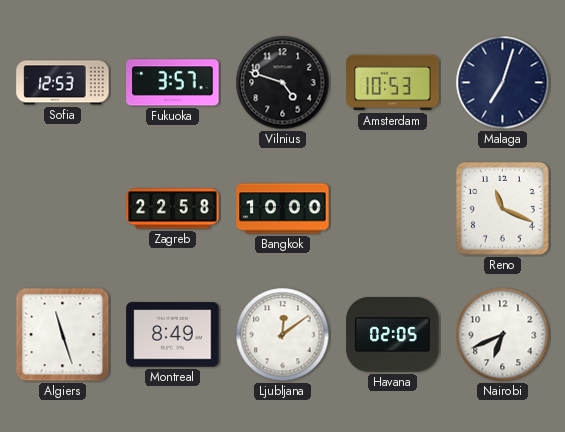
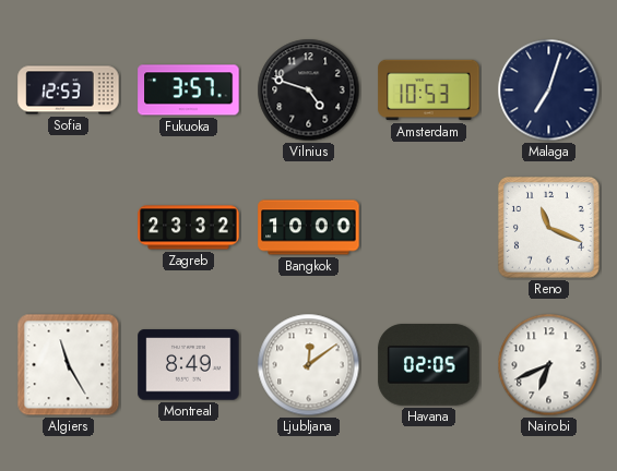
Zagreb: 22:58 -> 23:32
Algiers: 11:27 -> 11:25
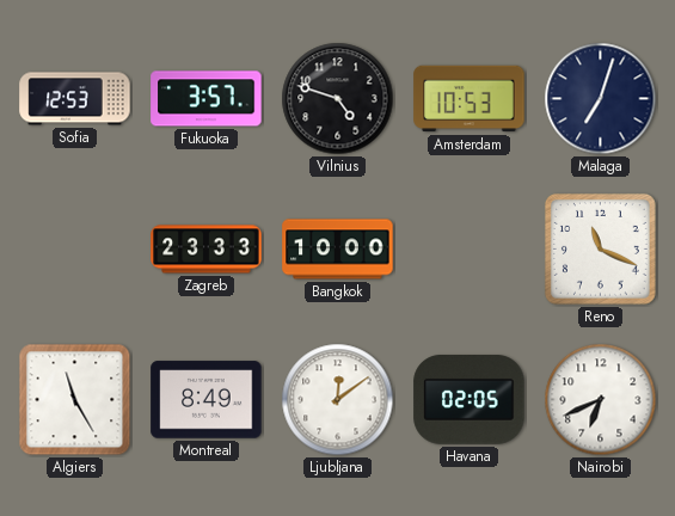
Zagreb: 23:32 -> 23:33
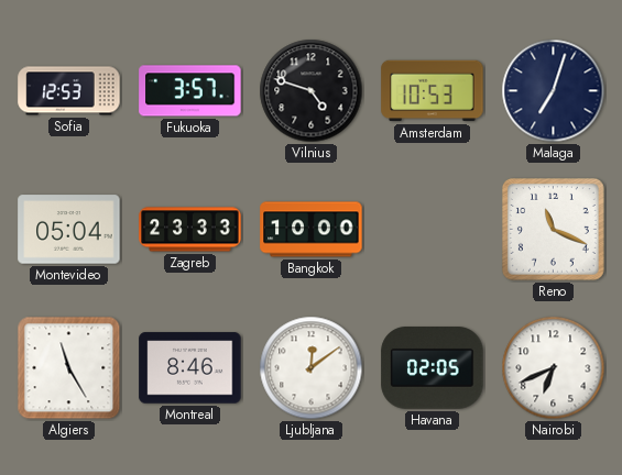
Montevideo: none -> 05:04
Montreal: 8:49 -> 8:46
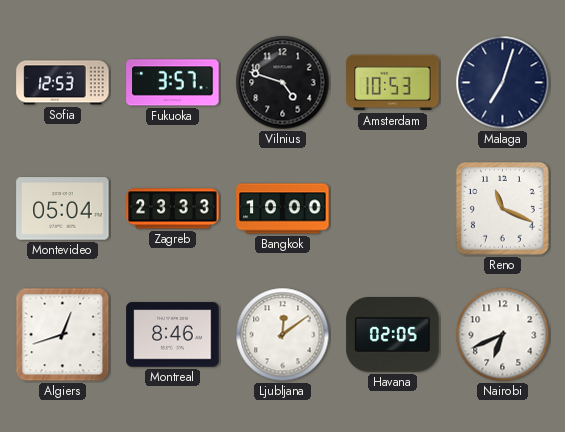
Algiers: 11:25 -> 12:42
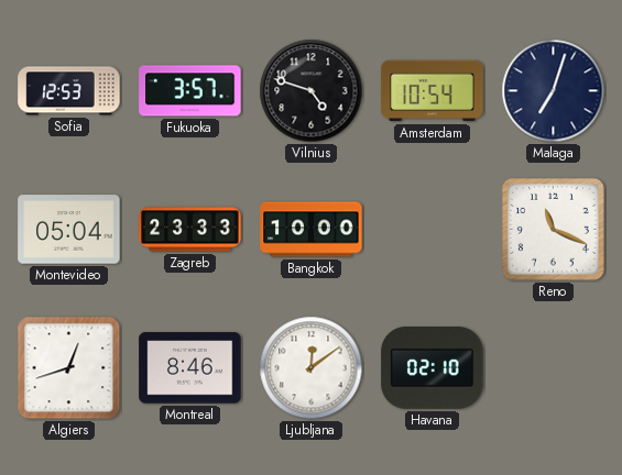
Amsterdam: 10:53 -> 10:54
Havana: 02:05 -> 02:10
Nairobi: 6:41 -> none
